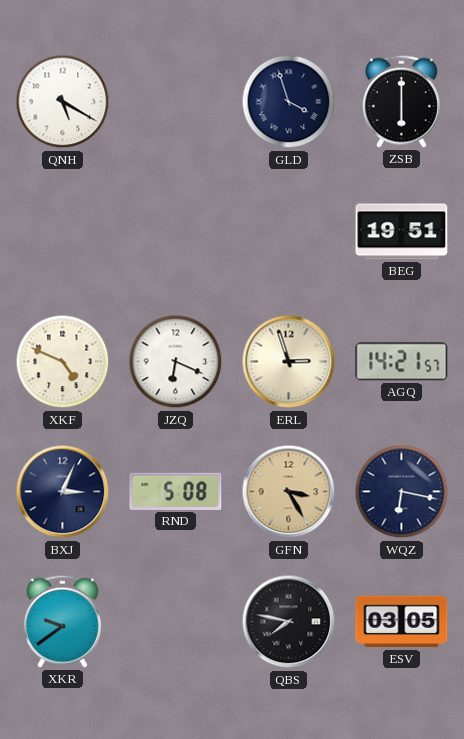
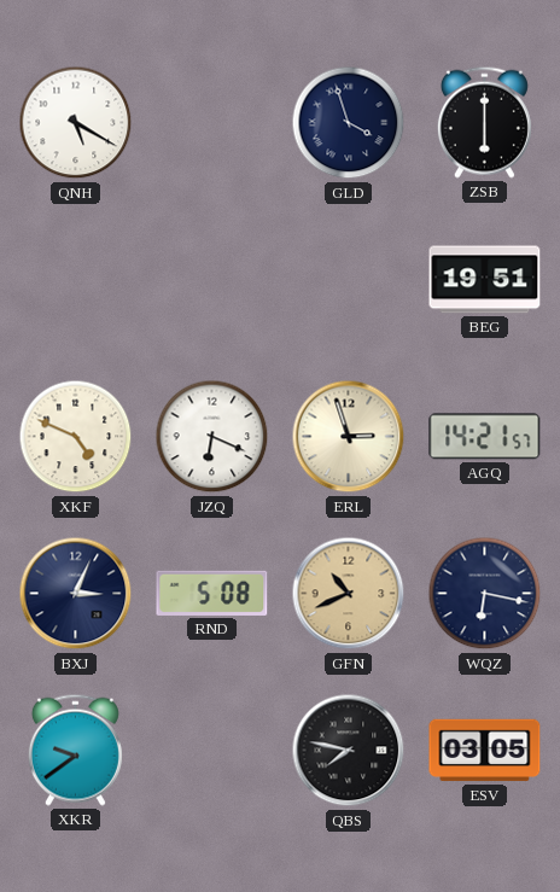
GFN: 3:25 -> 10:41
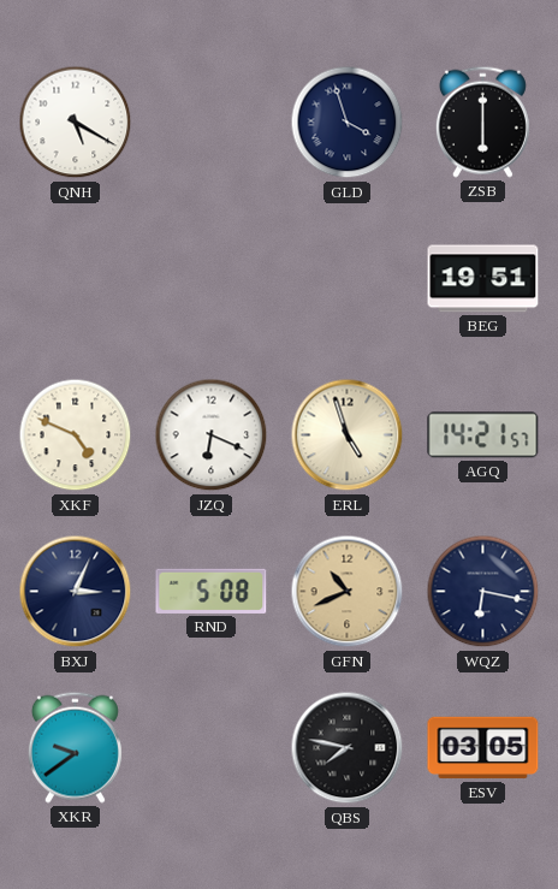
ERL: 2:57 -> 4:57
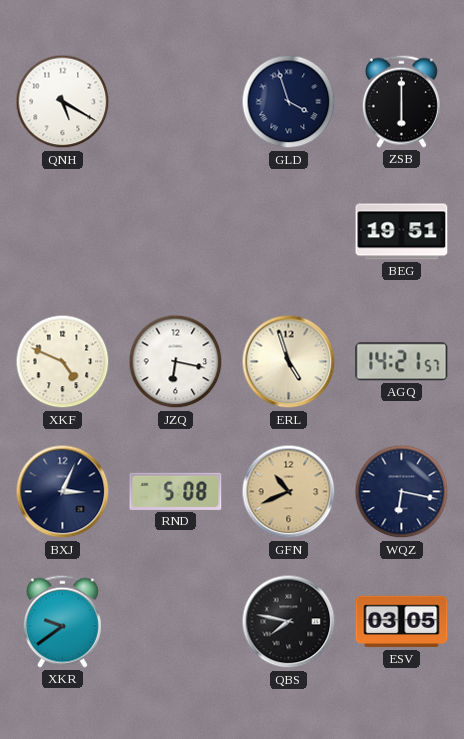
JZQ: 6:19 -> 6:17
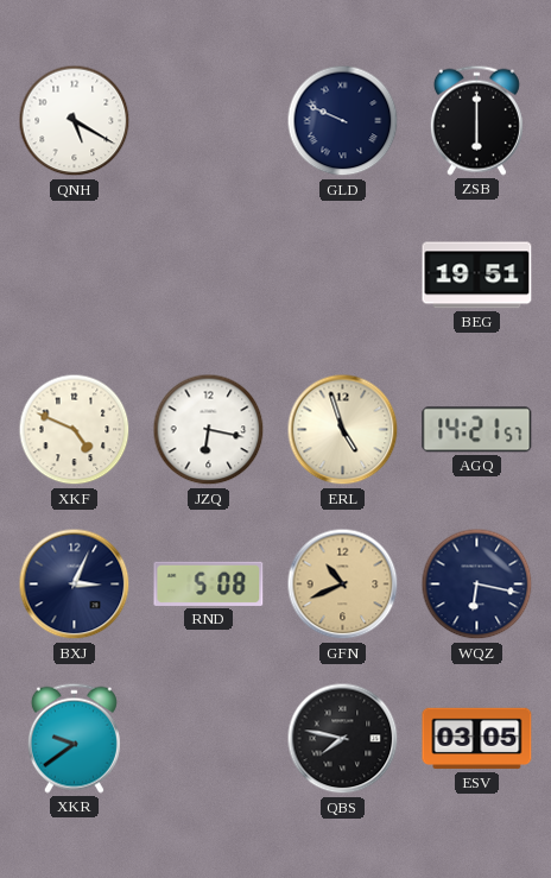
GLD: 3:57 -> 9:49
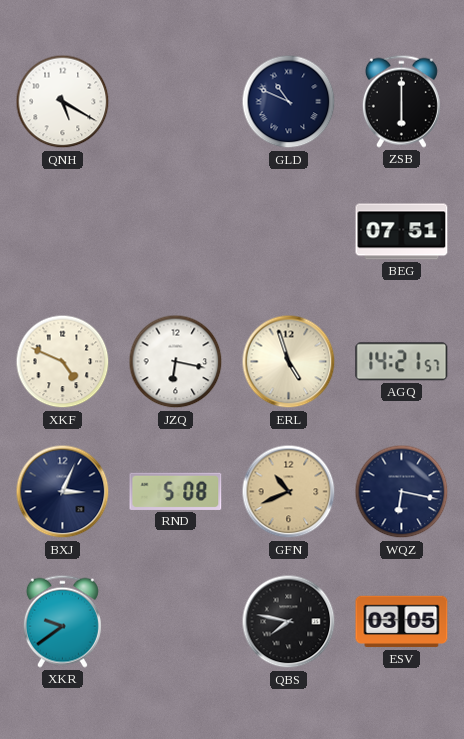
GLD: 9:49 -> 10:49
BEG: 19:51 -> 07:51
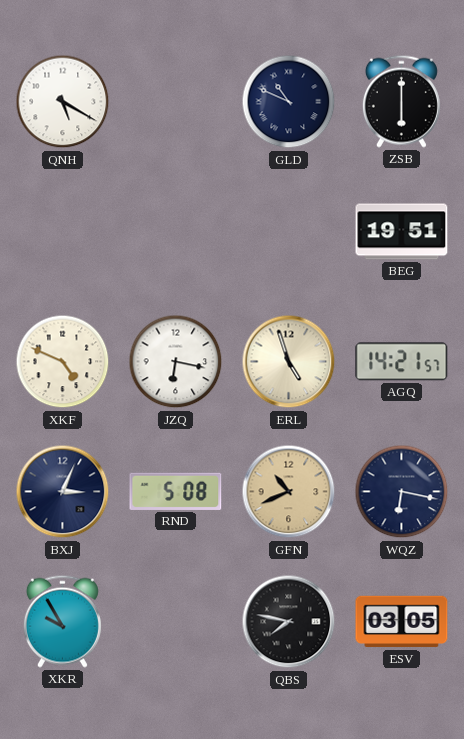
BEG: 07:51 -> 19:51
XKR: 9:39 -> 9:55
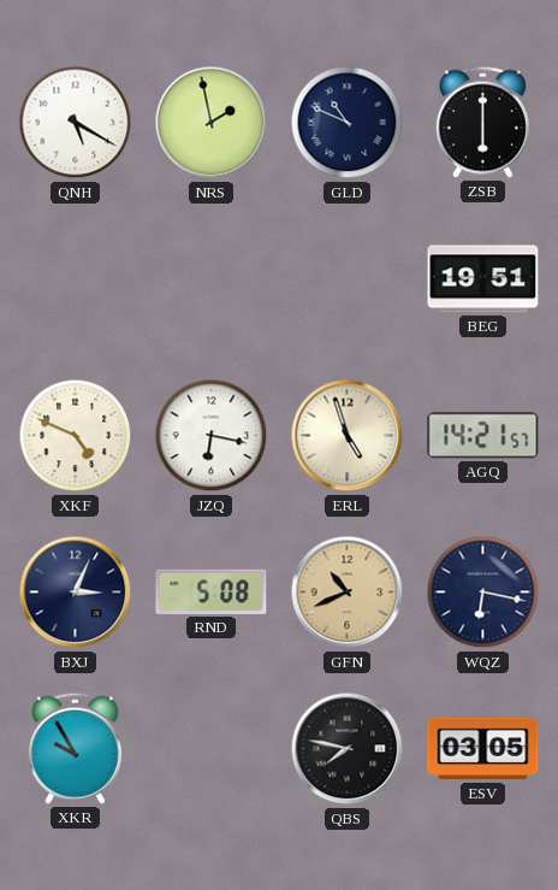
NRS: none -> 1:58
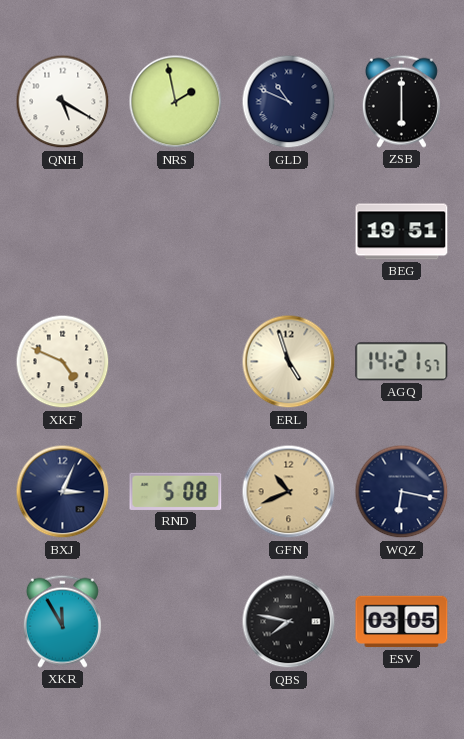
JZQ: 6:17 -> none
XKR: 9:55 -> 11:55
